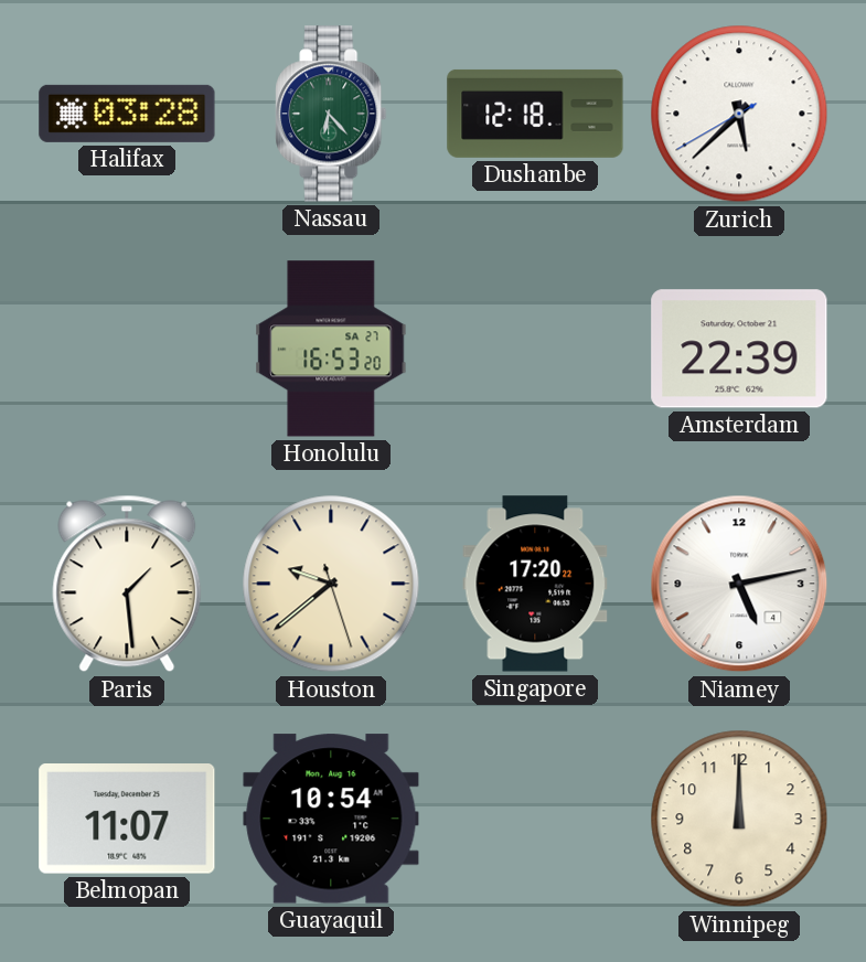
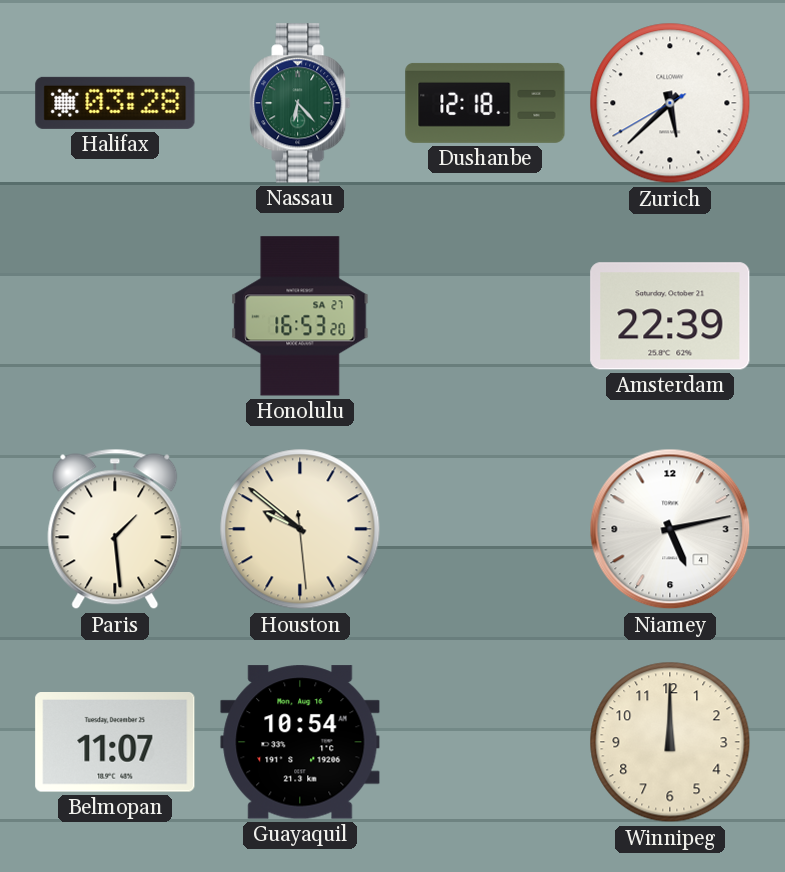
Houston: 9:38 -> 9:51
Singapore: 17:20 -> none
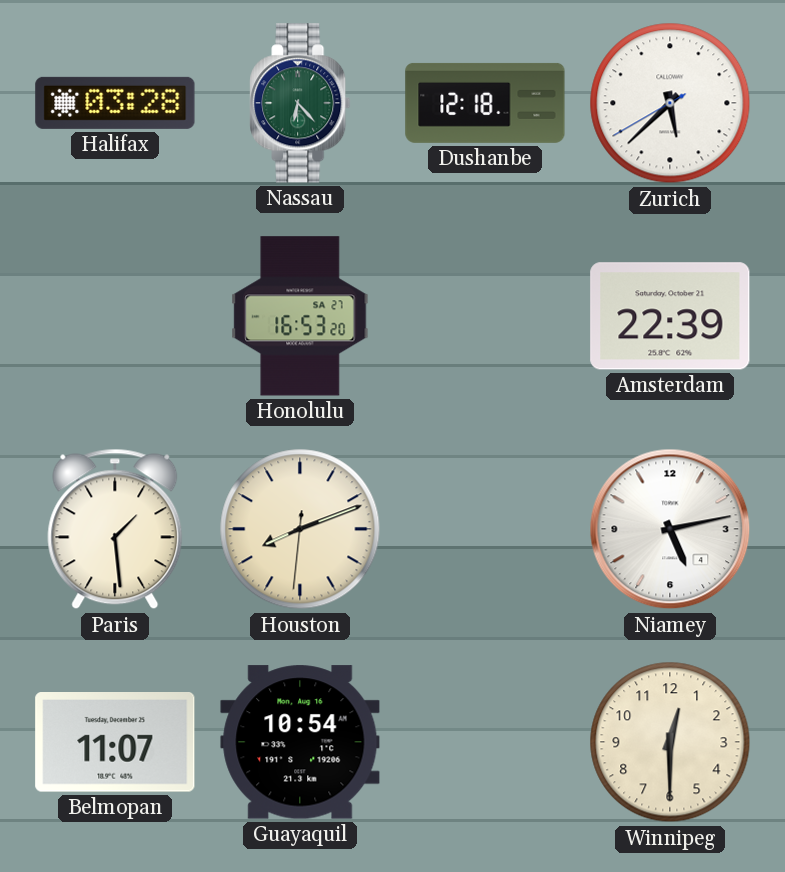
Houston: 9:51 -> 8:11
Winnipeg: 12:00 -> 12:30
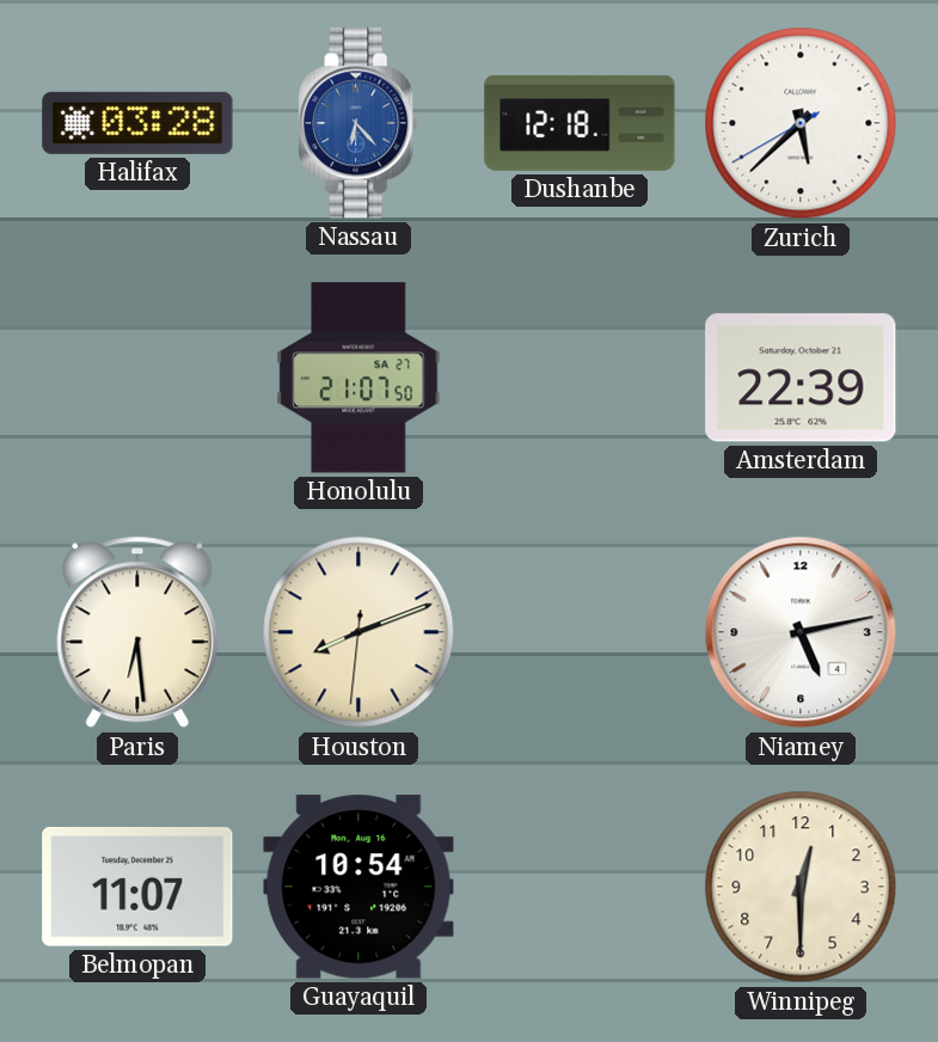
Nassau dial: green -> blue
Honolulu: 16:53 -> 21:07
Paris: 1:29 -> 6:29
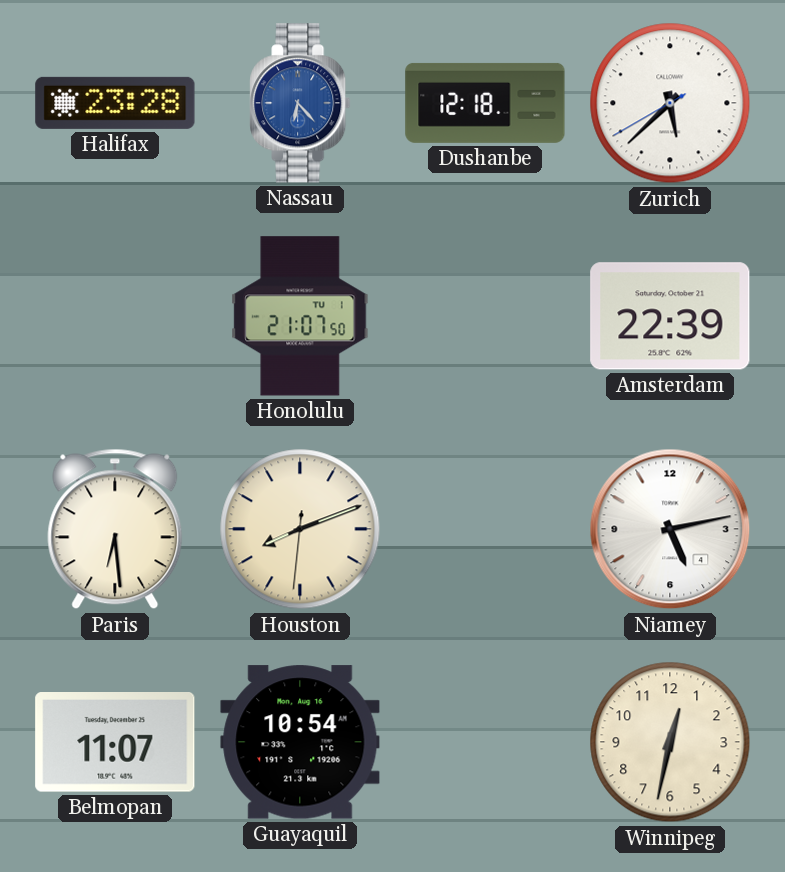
Halifax: 03:28 -> 23:28
Honolulu date: SA 27 -> TU 1
Winnipeg: 12:30 -> 12:32
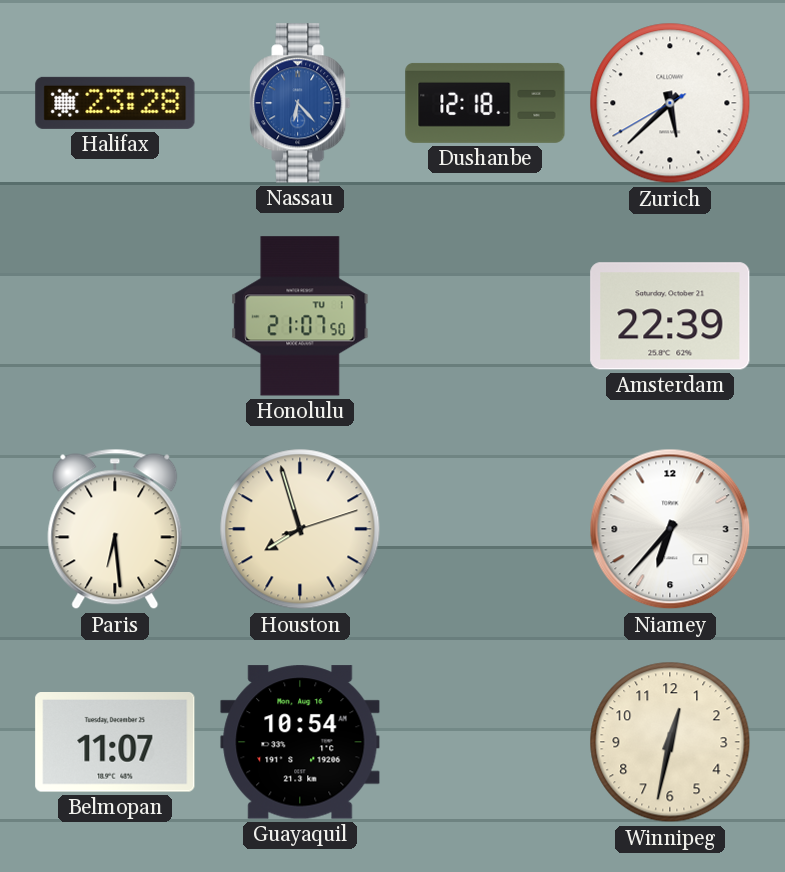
Houston: 8:11 -> 7:57
Niamey: 5:13 -> 6:37
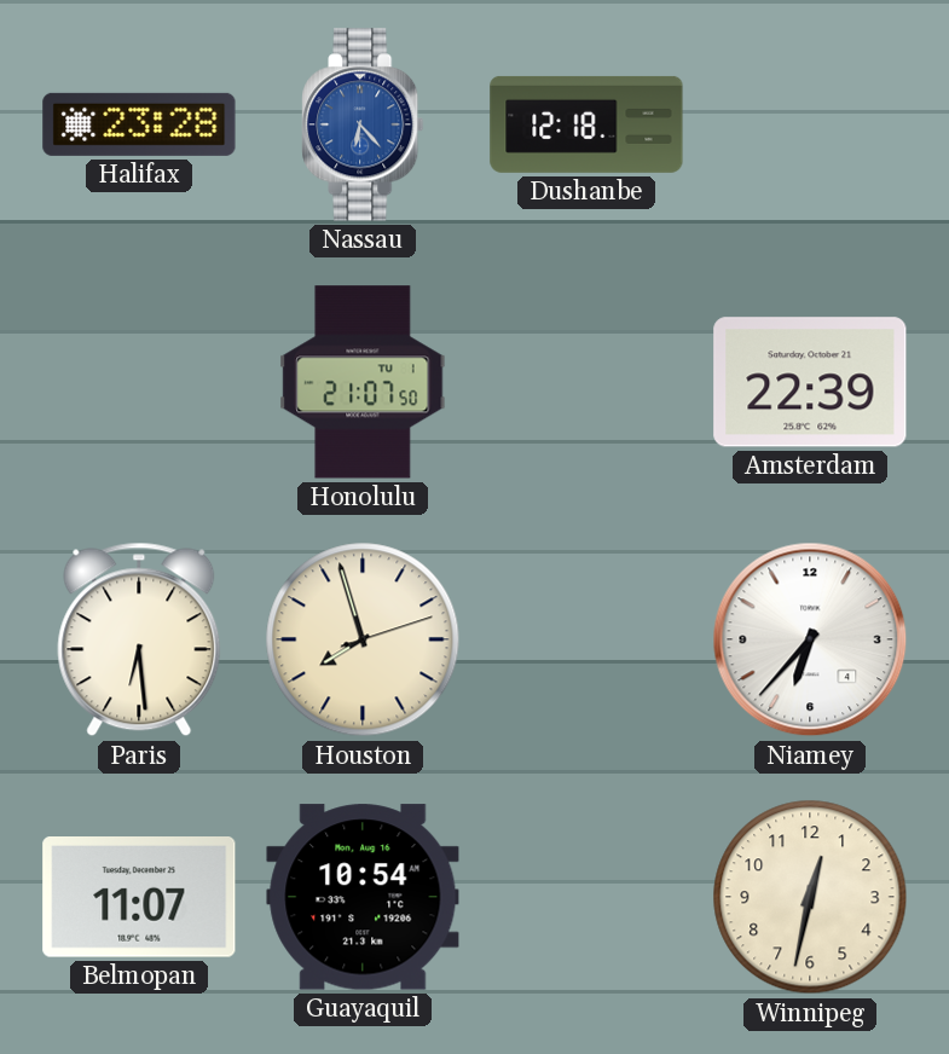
Zurich: 5:37 -> none
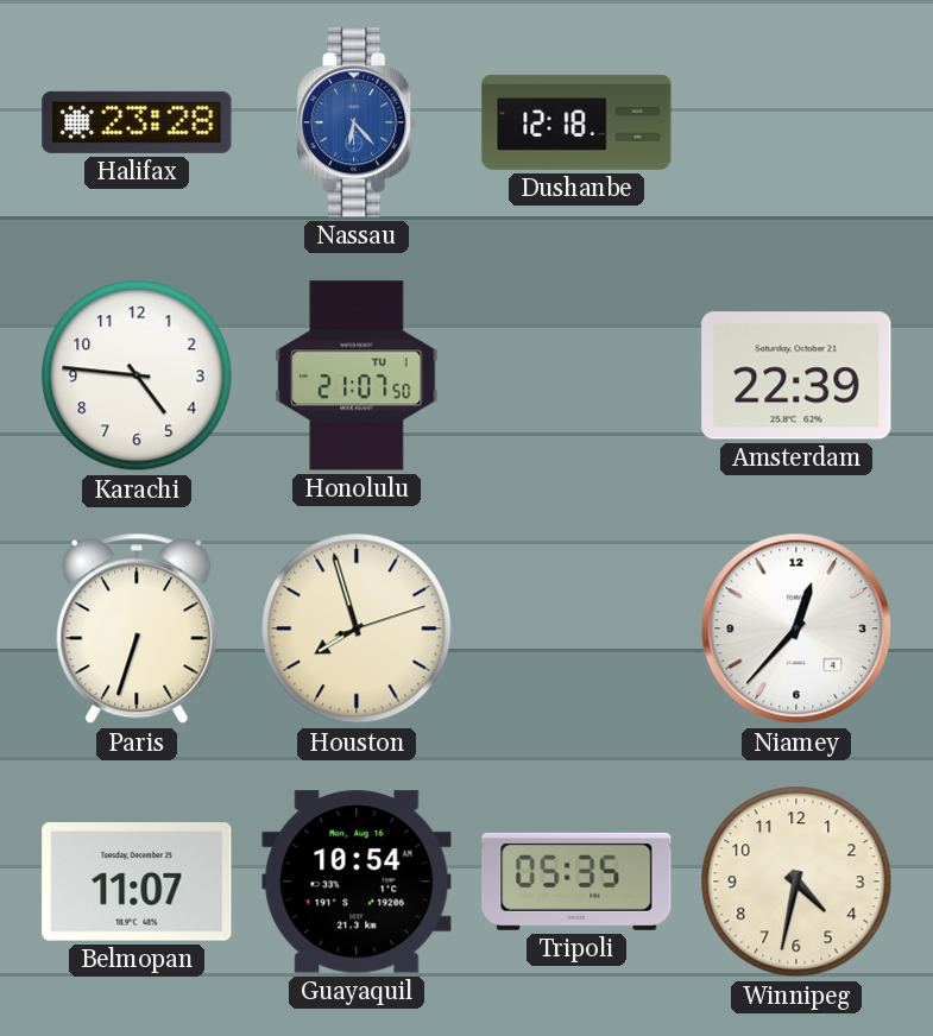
Karachi: none -> 4:46
Paris: 6:29 -> 6:33
Niamey: 6:37 -> 12:37
Tripoli: none -> 05:35
Winnipeg: 12:32 -> 4:32
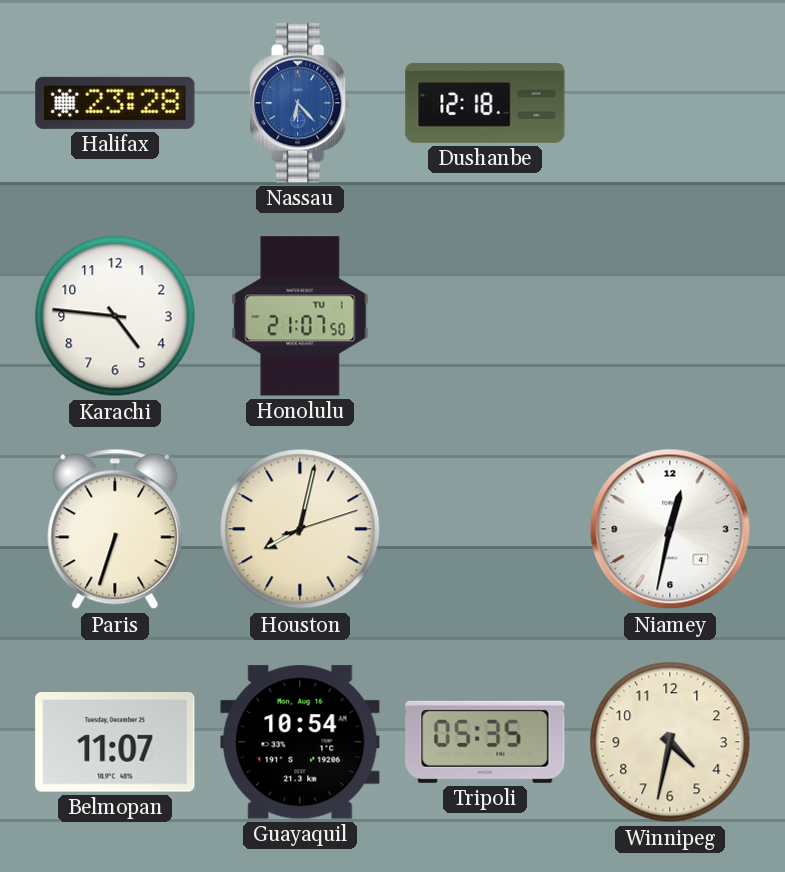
Amsterdam: 22:39 -> none
Houston: 7:57 -> 8:02
Niamey: 12:37 -> 12:32
